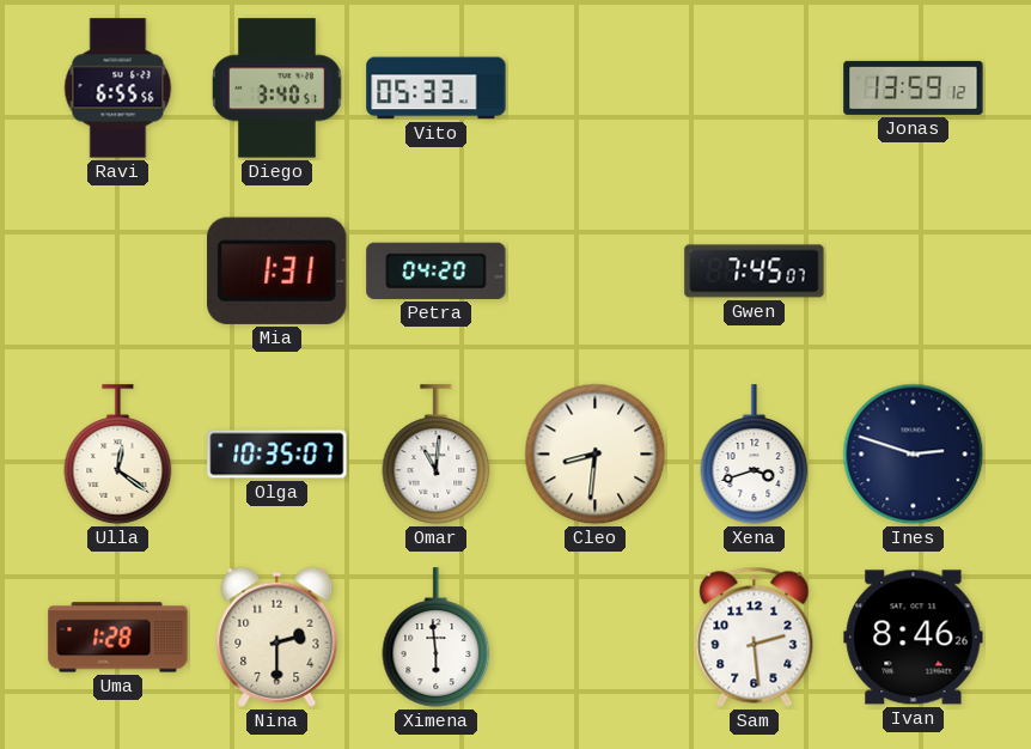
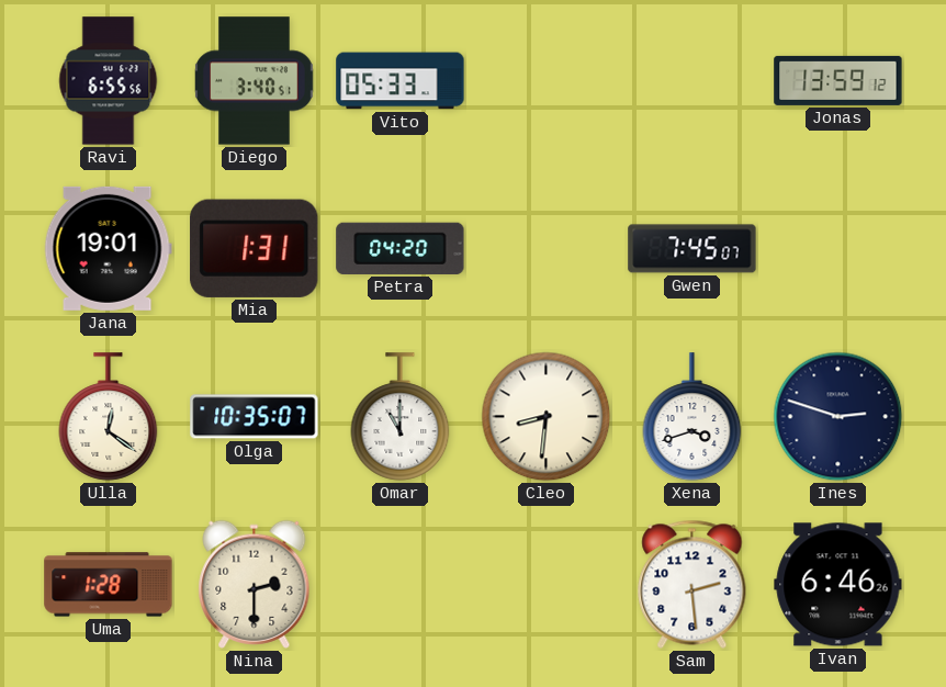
Jana: none -> 19:01
Omar: 11:01 -> 11:00
Ximena: 5:59 -> none
Ivan: 8:46 -> 6:46
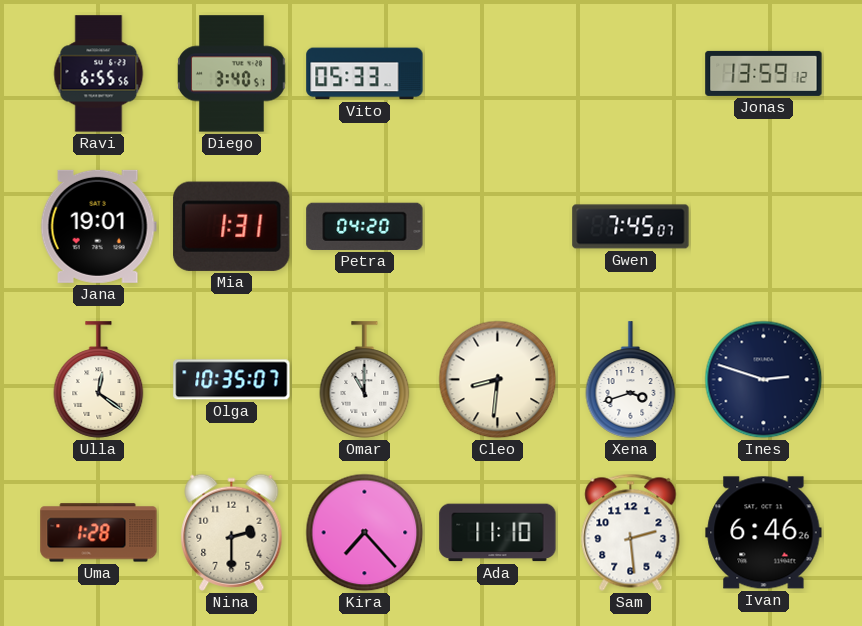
Kira: none -> 7:23
Ada: none -> 11:10
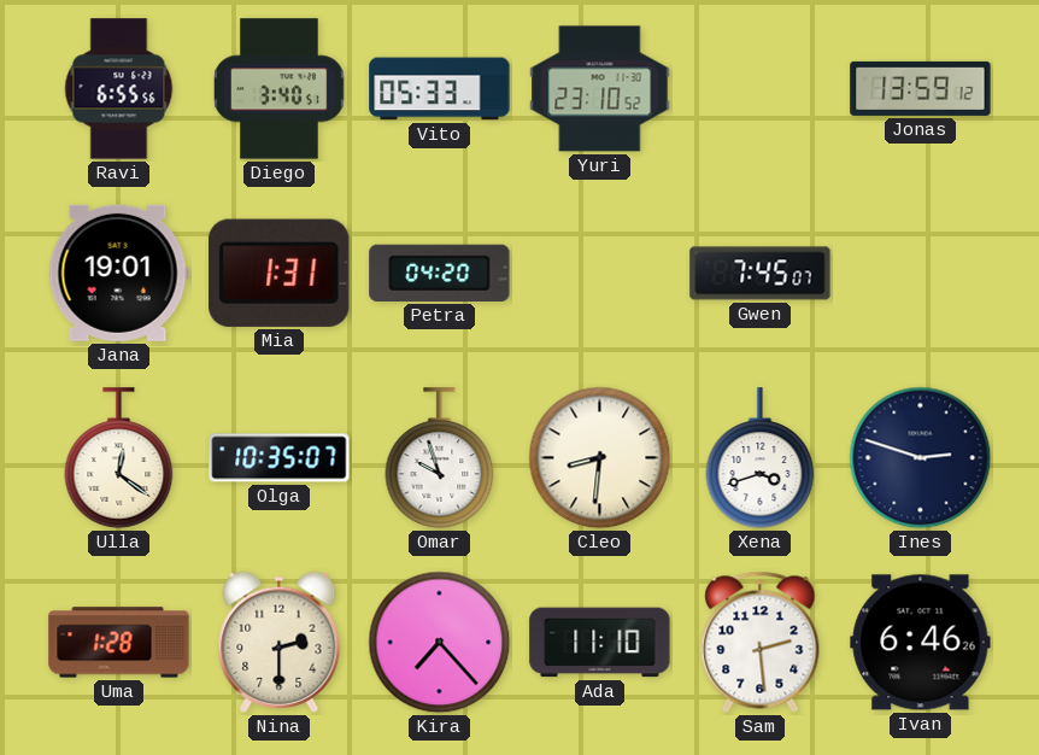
Yuri: none -> 23:10
Omar: 11:00 -> 9:57
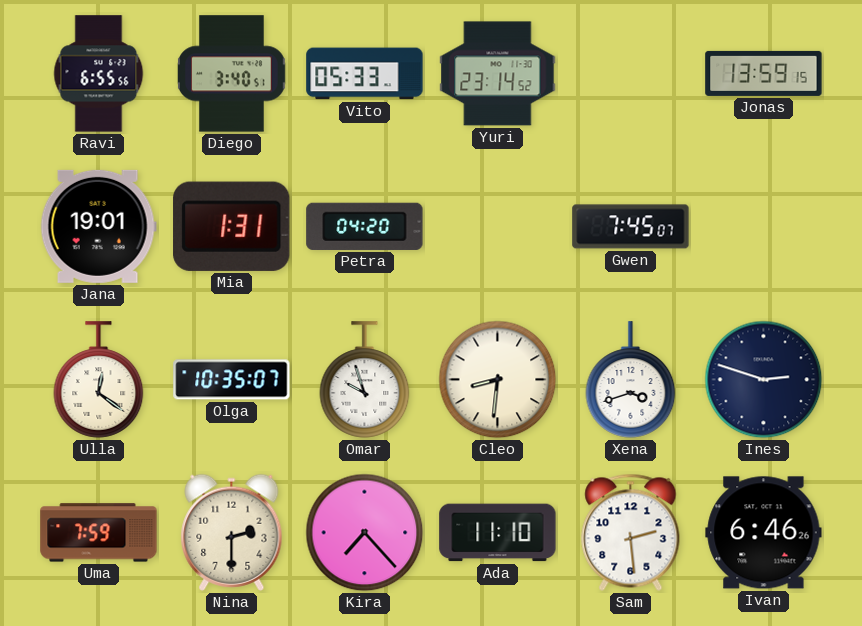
Yuri: 23:10 -> 23:14
Jonas: 13:59:12 -> 13:59:15
Uma: 1:28 -> 7:59
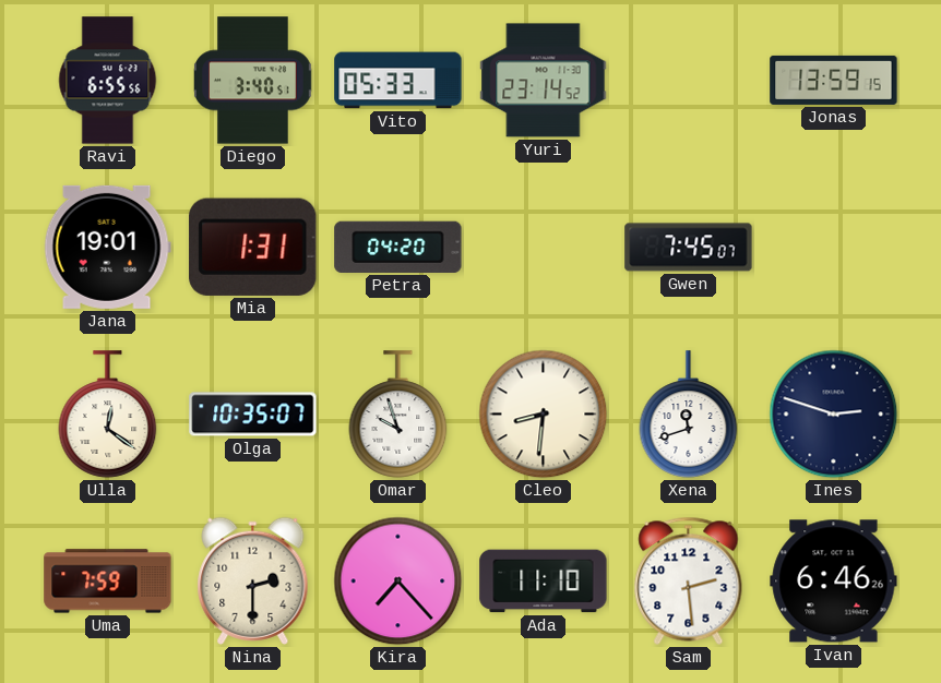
Xena: 3:42 -> 11:42
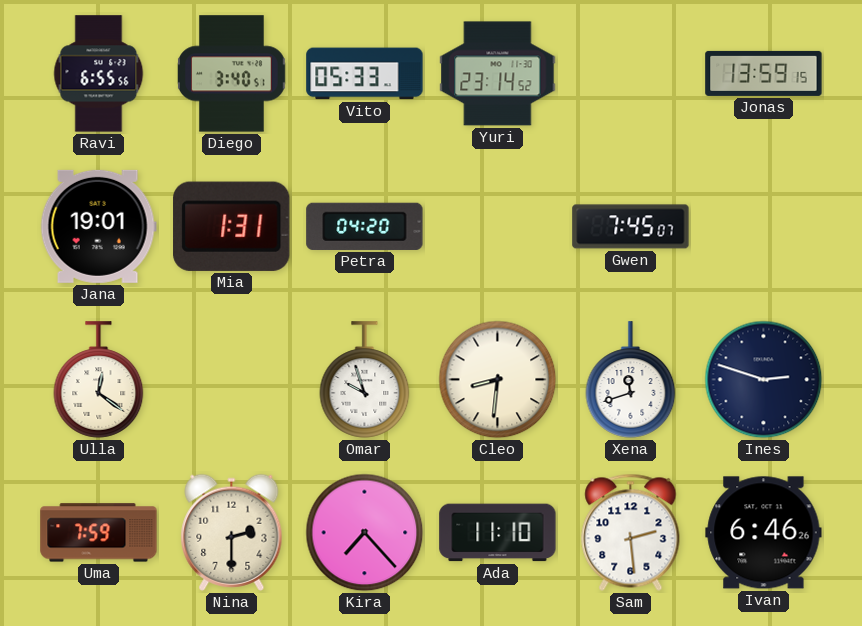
Olga: 10:35 -> none
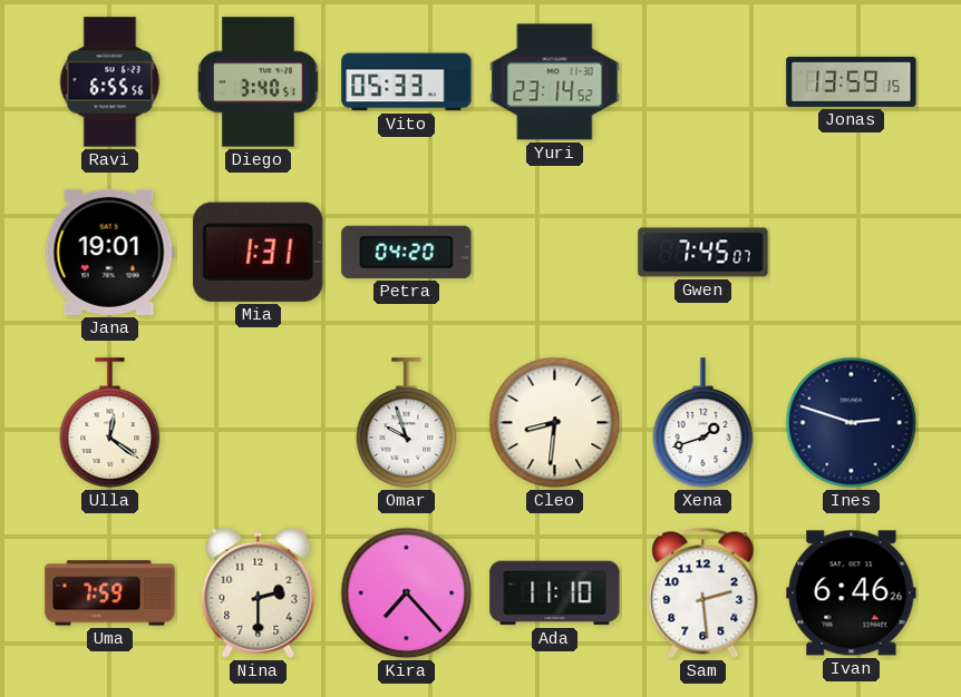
Xena: 11:42 -> 1:42
